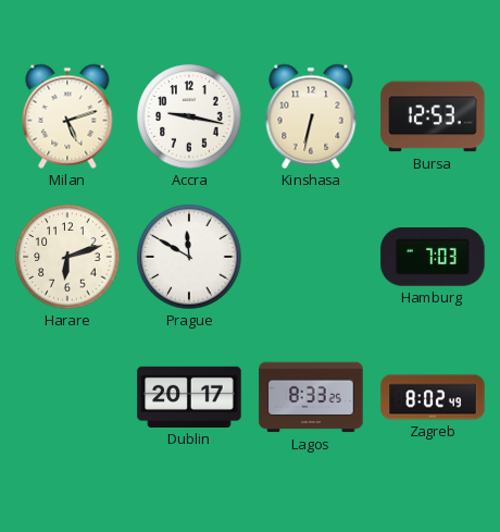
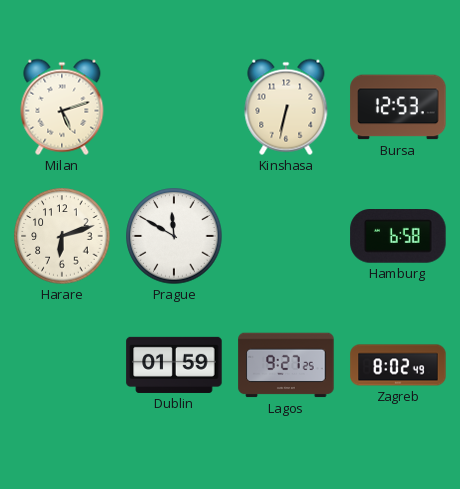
Accra: 9:17 -> none
Hamburg: 7:03 -> 6:58
Dublin: 20:17 -> 01:59
Lagos: 8:33 -> 9:27
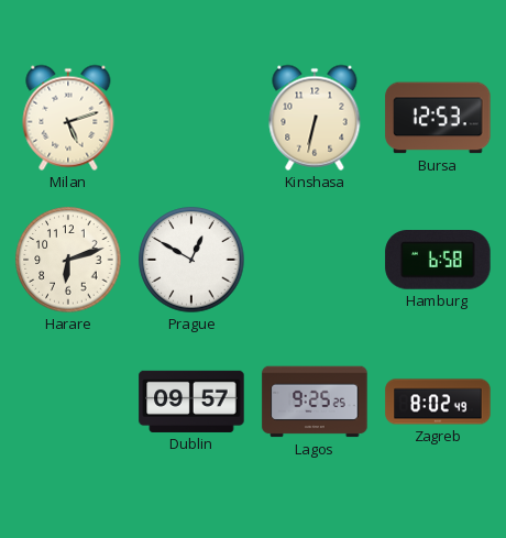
Prague: 11:50 -> 12:50
Dublin: 01:59 -> 09:57
Lagos: 9:27 -> 9:25
